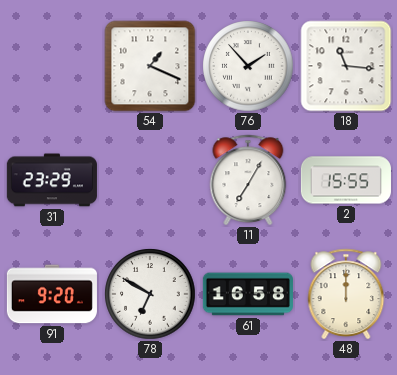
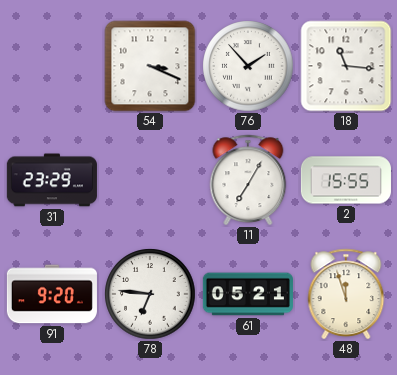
54: 1:19 -> 3:19
78: 6:50 -> 6:46
61: 16:58 -> 05:21
48: 12:00 -> 11:57
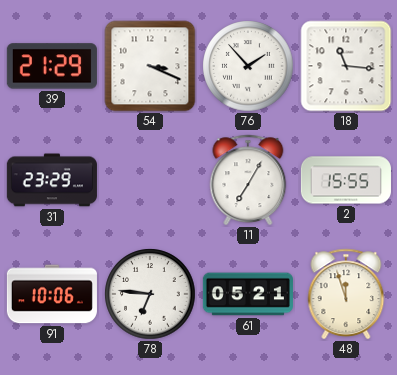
39: none -> 21:29
91: 9:20 -> 10:06
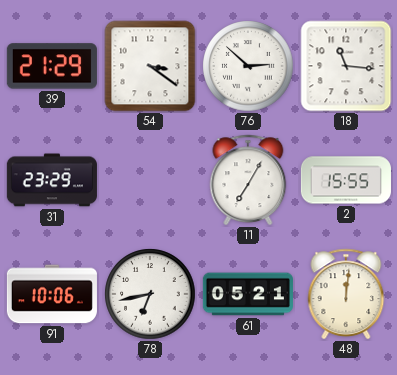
54: 3:19 -> 3:21
76: 1:53 -> 2:52
78: 6:46 -> 6:43
48: 11:57 -> 12:01
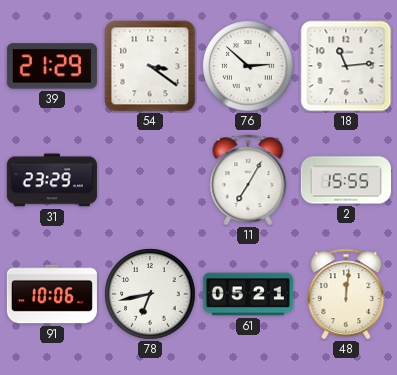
18: 11:16 -> 11:14
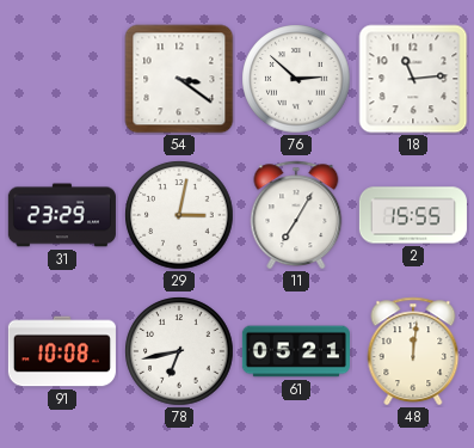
39: 21:29 -> none
29: none -> 3:02
91: 10:06 -> 10:08
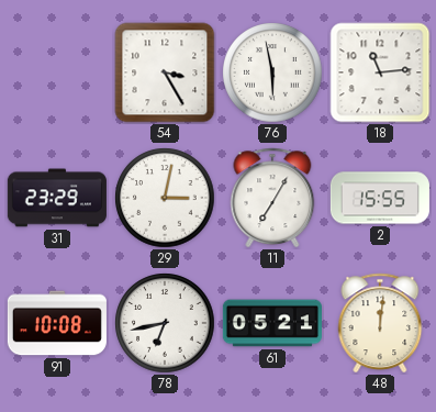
54: 3:21 -> 3:25
76: 2:52 -> 5:58
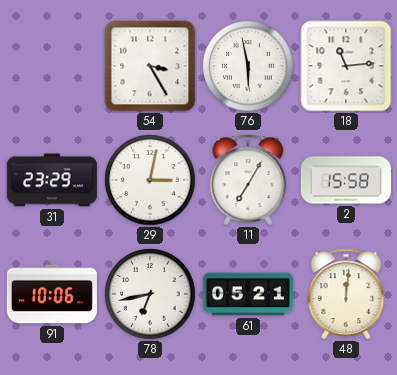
2: 15:55 -> 15:58
91: 10:08 -> 10:06
